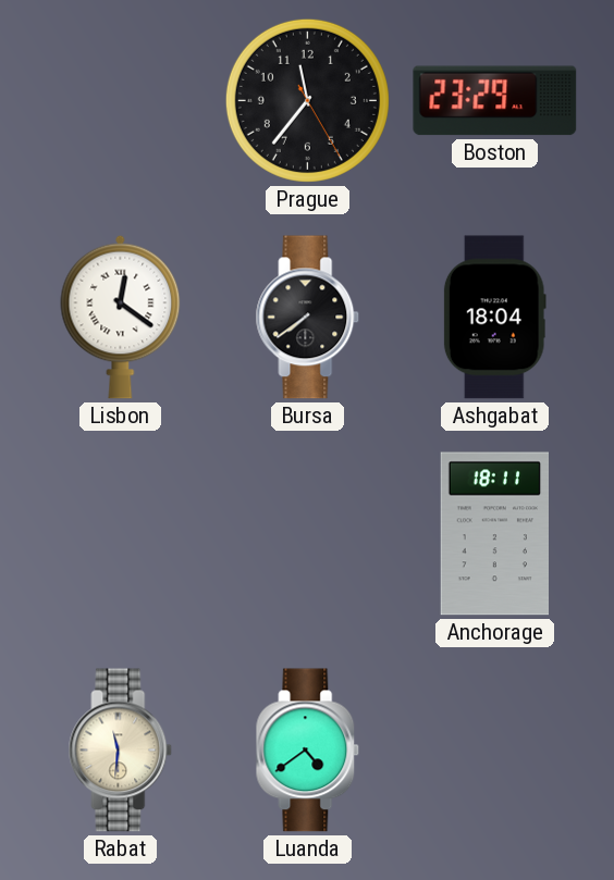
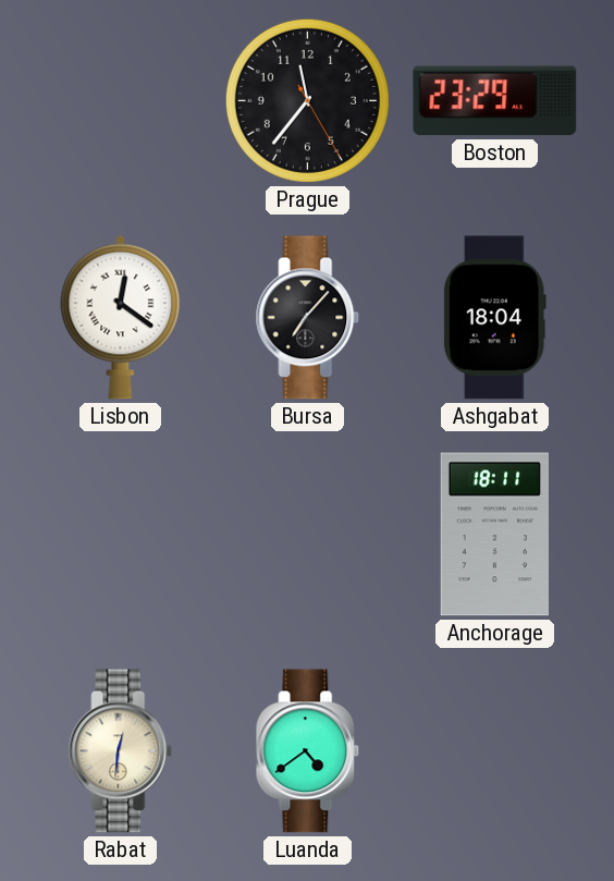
Bursa: 7:39 -> 7:07
Rabat: 11:31 -> 12:31
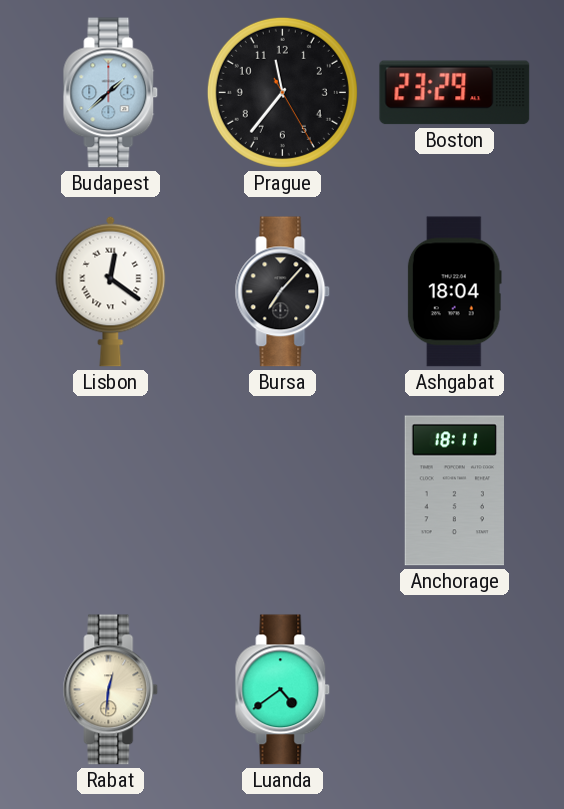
Budapest: none -> 1:38
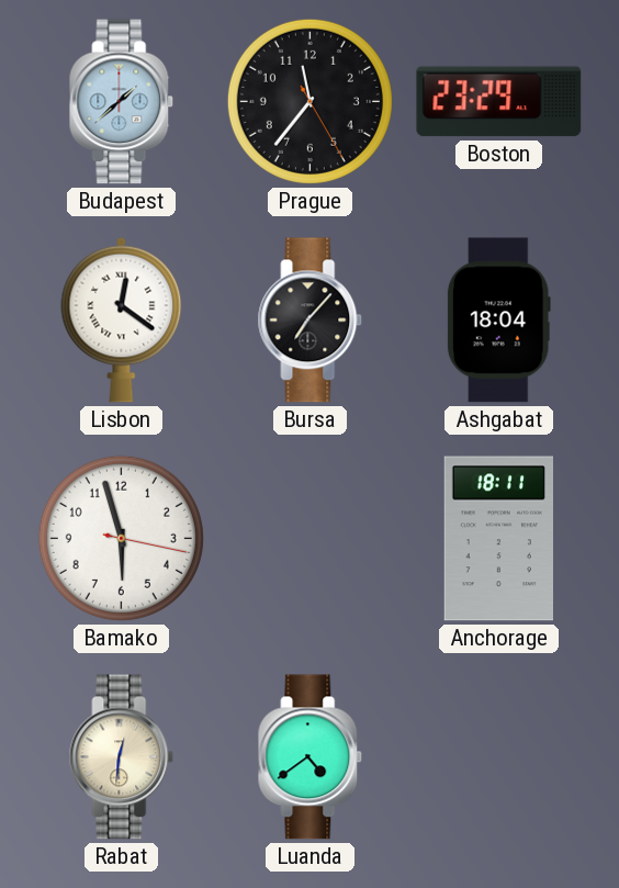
Bamako: none -> 5:57
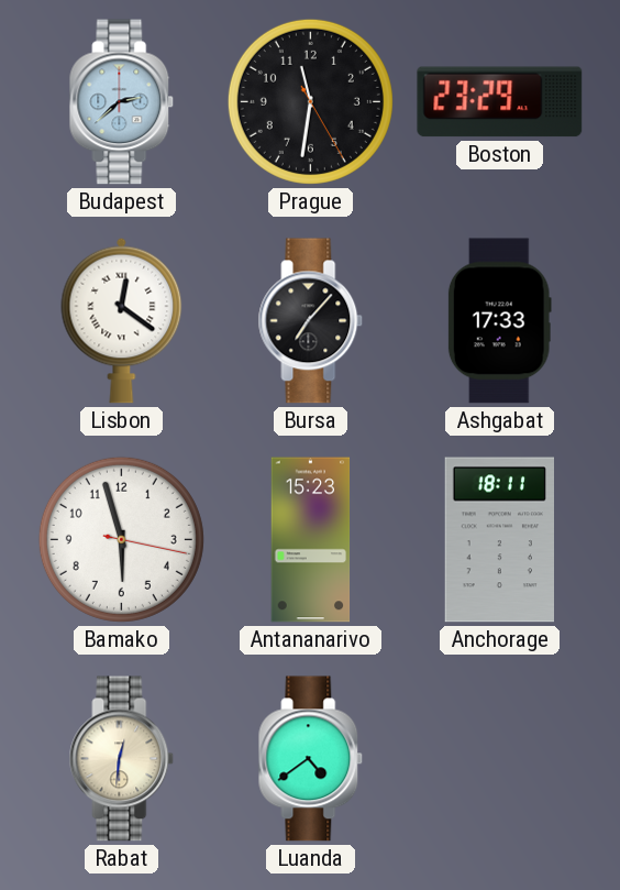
Budapest: 1:38 -> 2:38
Prague: 11:36 -> 11:31
Ashgabat: 18:04 -> 17:33
Antananarivo: none -> 15:23
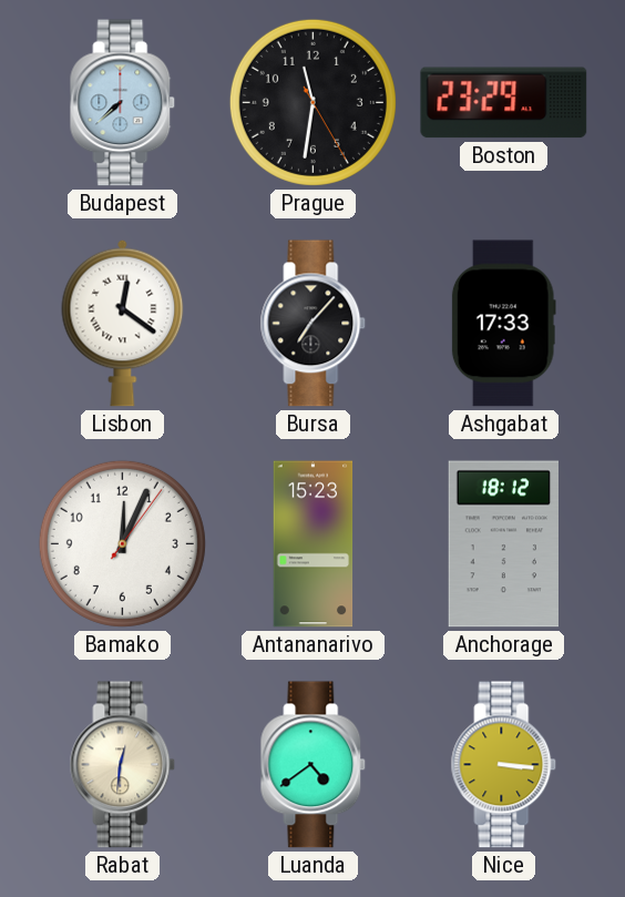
Budapest: 2:38 -> 7:38
Bamako: 5:57 -> 12:04
Anchorage: 18:11 -> 18:12
Nice: none -> 3:16
